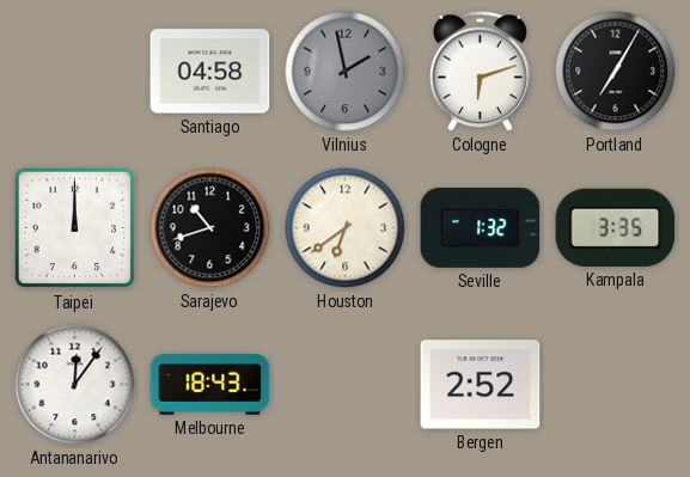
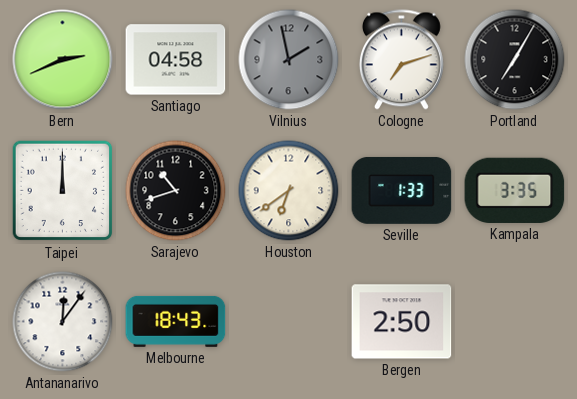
Bern: none -> 2:41
Cologne: 6:12 -> 7:12
Seville: 1:32 -> 1:33
Bergen: 2:52 -> 2:50
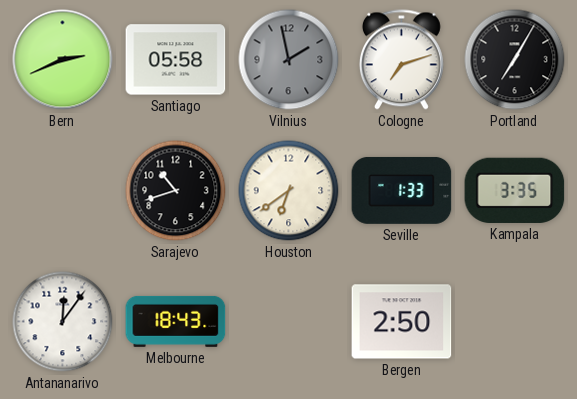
Santiago: 04:58 -> 05:58
Taipei: 12:00 -> none
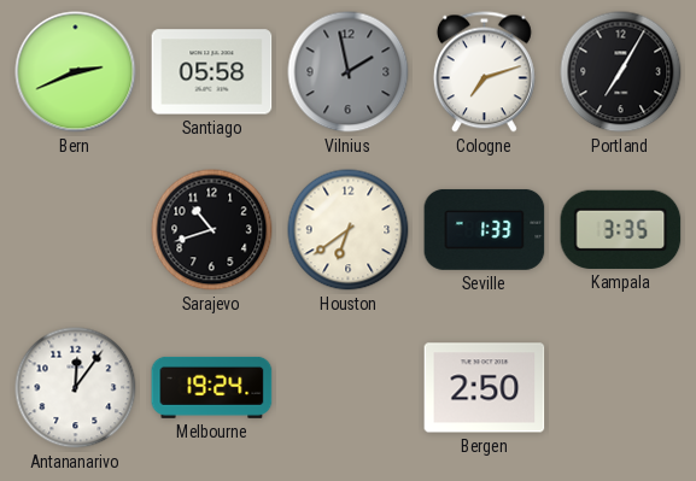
Melbourne: 18:43 -> 19:24
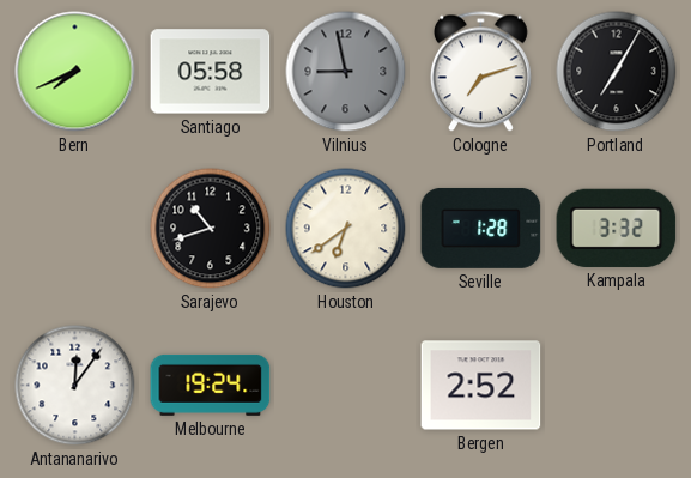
Bern: 2:41 -> 7:41
Vilnius: 1:58 -> 8:58
Seville: 1:33 -> 1:28
Kampala: 3:35 -> 3:32
Bergen: 2:50 -> 2:52
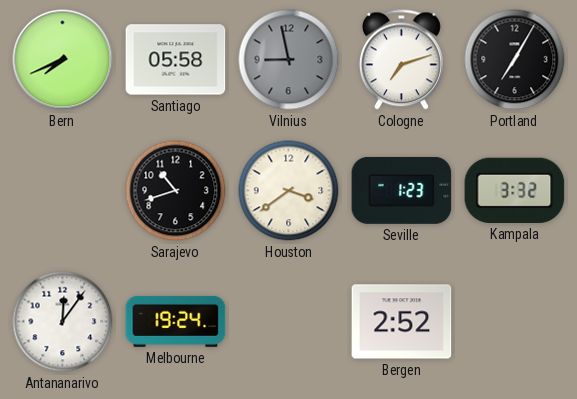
Houston: 6:39 -> 3:39
Seville: 1:28 -> 1:23
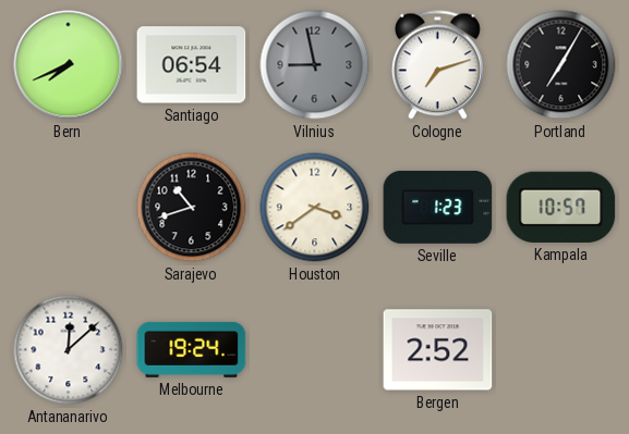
Santiago: 05:58 -> 06:54
Kampala: 3:32 -> 10:57
Antananarivo: 12:06 -> 12:08
